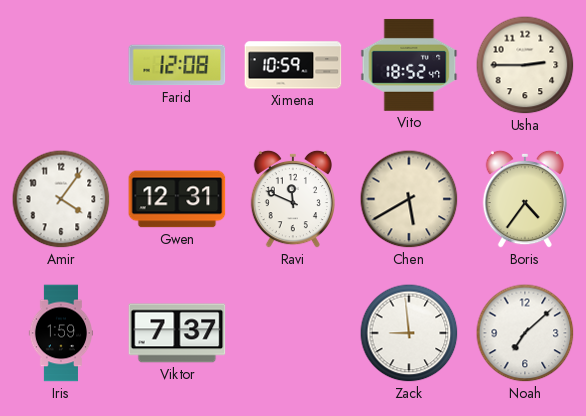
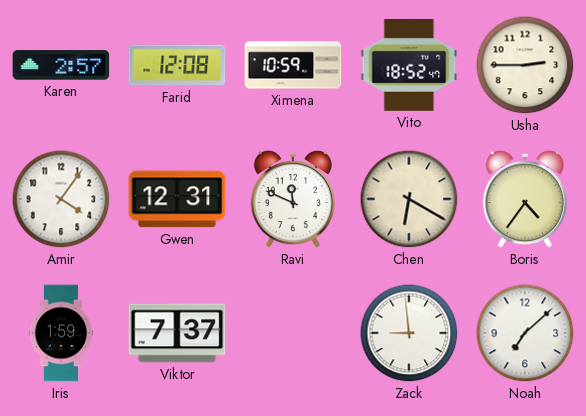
Karen: none -> 2:57
Chen: 5:40 -> 6:20
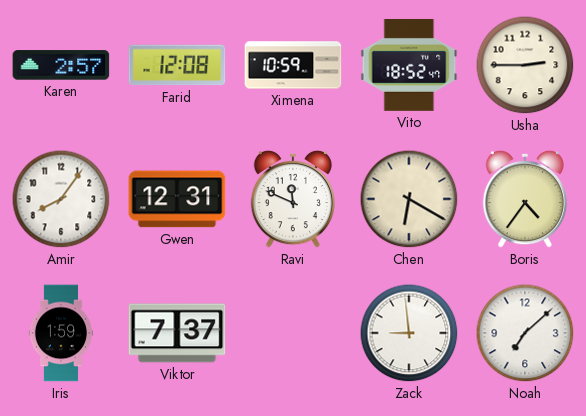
Amir: 4:06 -> 8:06
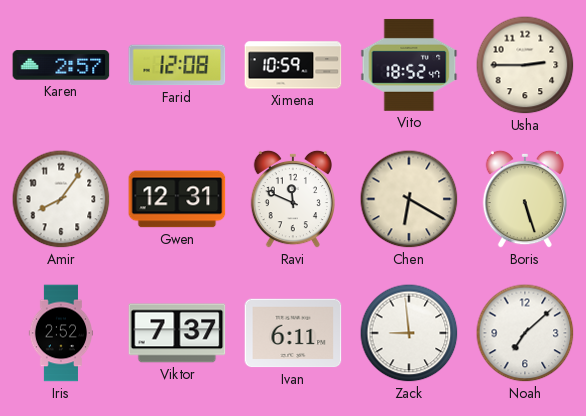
Boris: 4:36 -> 5:27
Iris: 1:59 -> 2:52
Ivan: none -> 6:11
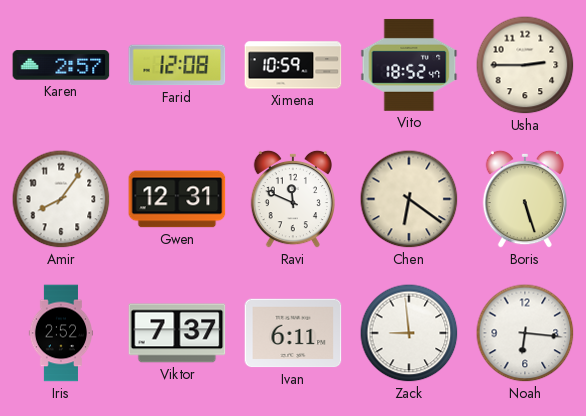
Chen: 6:20 -> 6:21
Noah: 7:08 -> 6:16
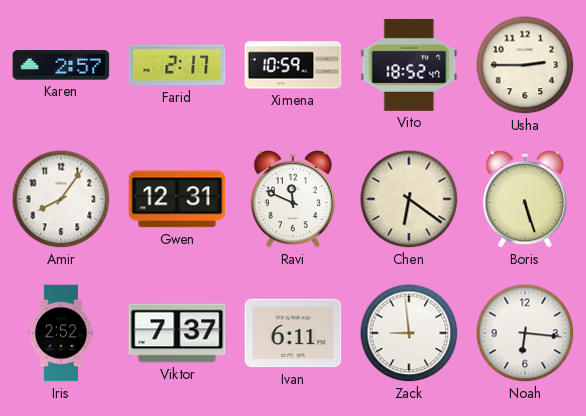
Farid: 12:08 -> 2:17
